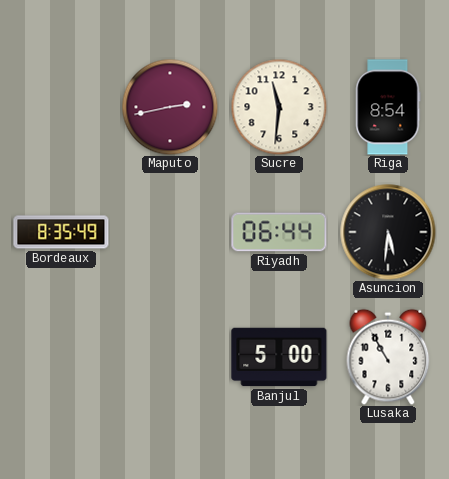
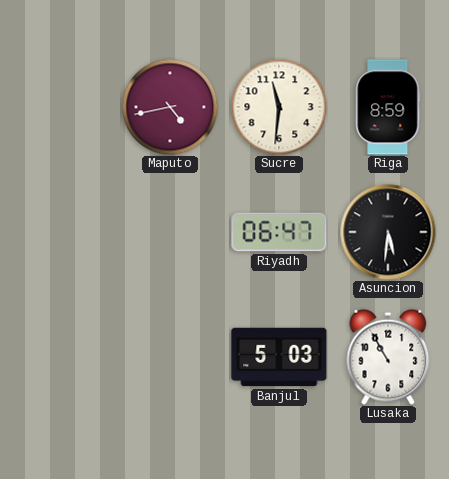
Maputo: 2:43 -> 4:43
Riga: 8:54 -> 8:59
Bordeaux: 8:35 -> none
Riyadh: 06:44 -> 06:47
Banjul: 5:00 -> 5:03
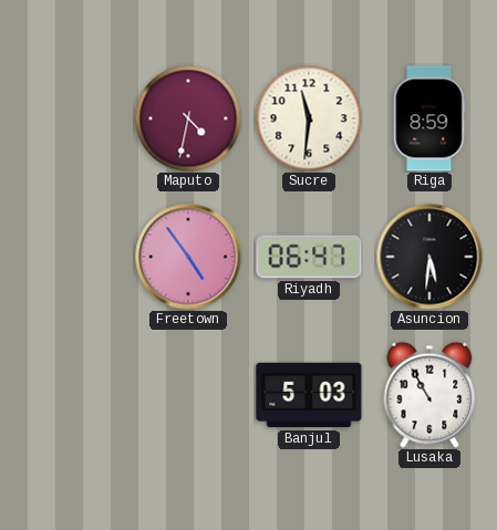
Maputo: 4:43 -> 4:32
Freetown: none -> 4:54
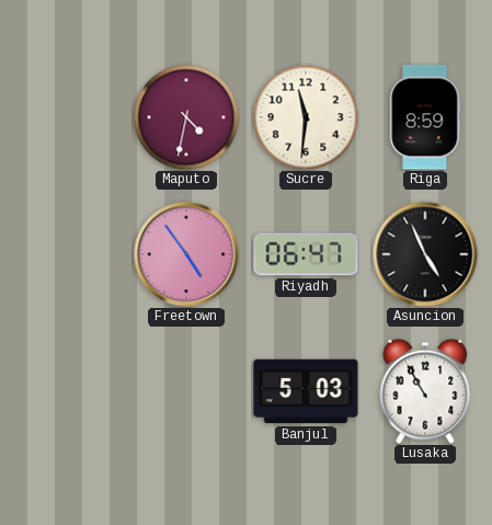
Asuncion: 5:31 -> 4:56
